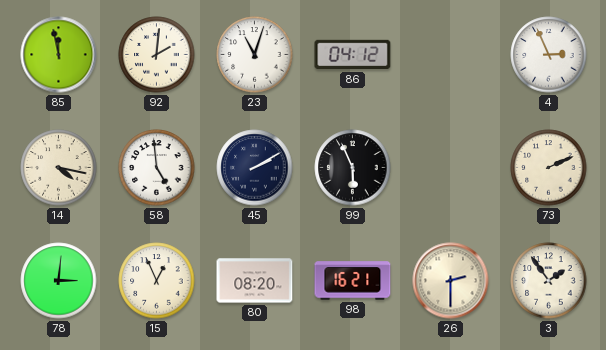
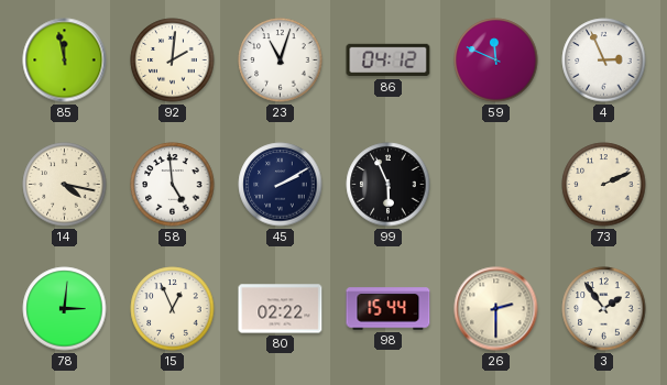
59: none -> 11:49
80: 08:20 -> 02:22
98: 16:21 -> 15:44
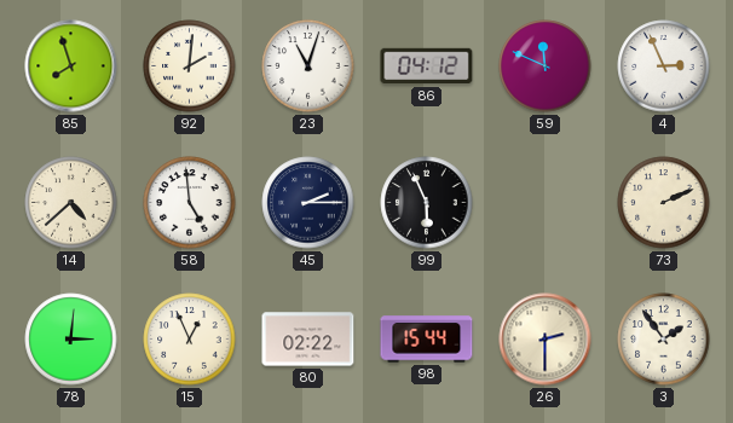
85: 11:58 -> 7:57
14: 4:17 -> 4:38
45: 2:10 -> 2:15
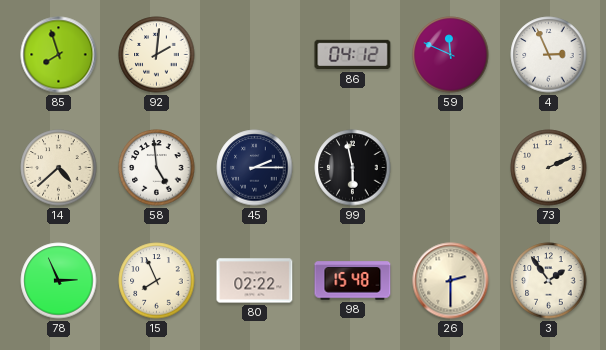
23: 11:03 -> none
99: 5:56 -> 5:58
78: 3:01 -> 2:56
15: 12:56 -> 7:56
98: 15:44 -> 15:48
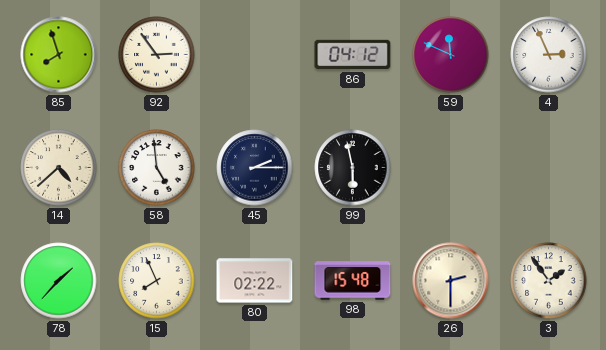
92: 2:01 -> 2:54
73: 2:11 -> none
78: 2:56 -> 1:37
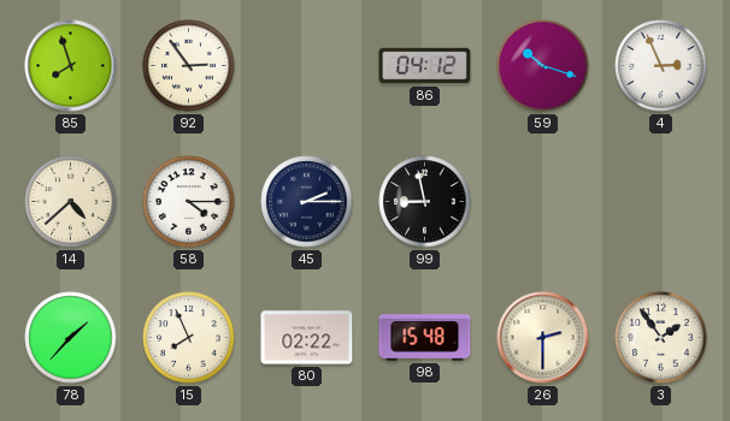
59: 11:49 -> 10:18
58: 4:59 -> 4:15
99: 5:58 -> 8:58
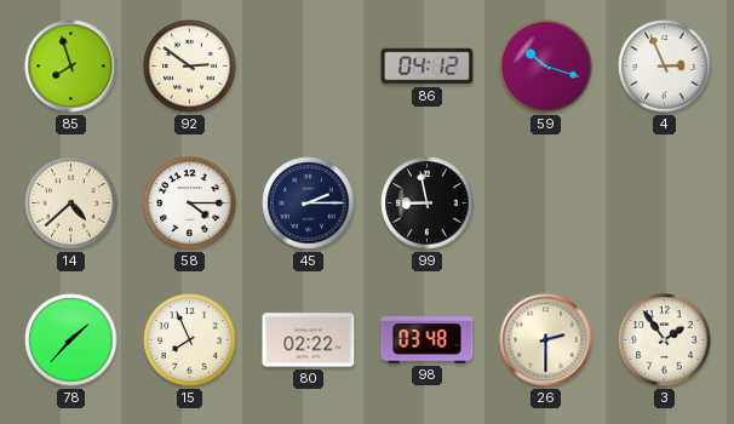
92: 2:54 -> 2:51
98: 15:48 -> 03:48
